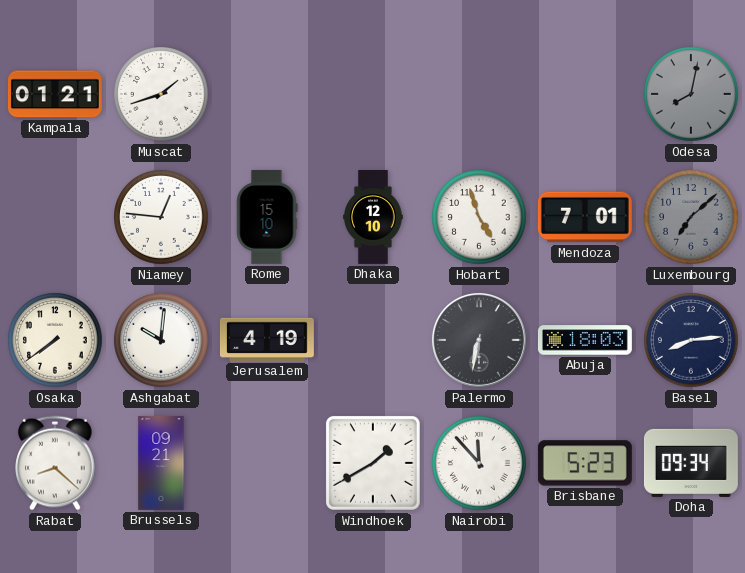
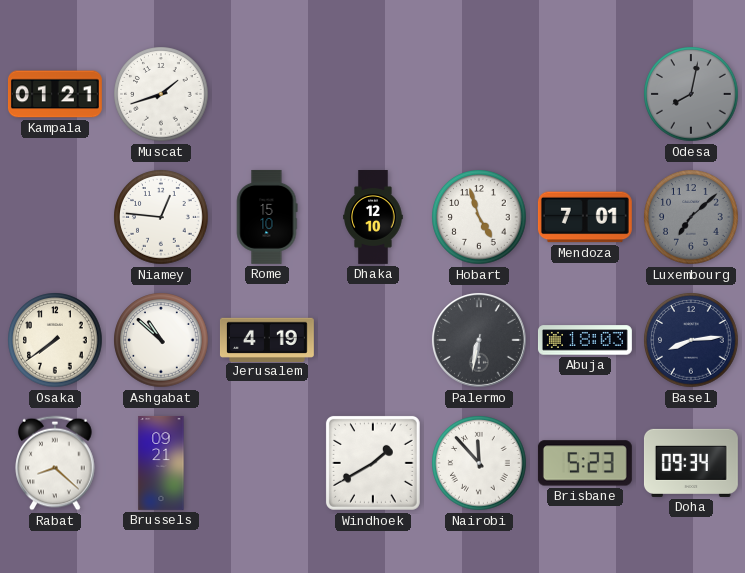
Ashgabat: 10:01 -> 10:52
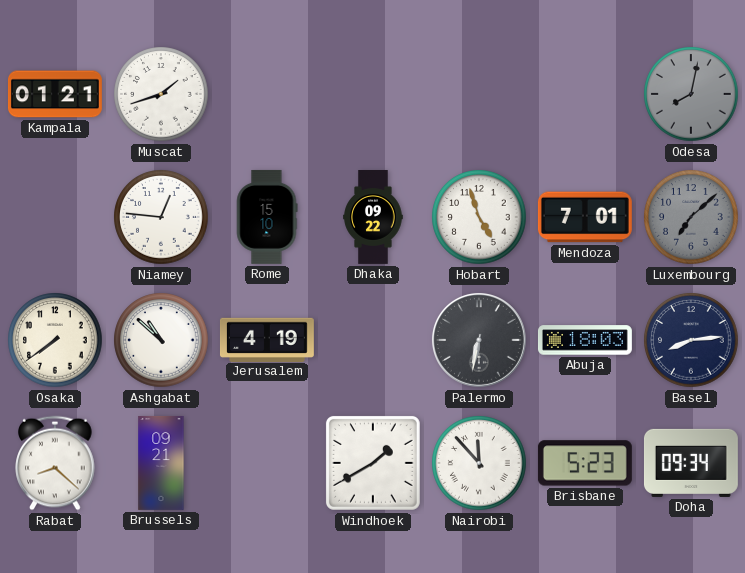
Dhaka: 12:10 -> 09:22
